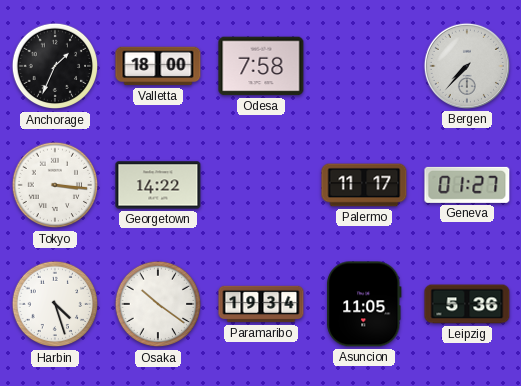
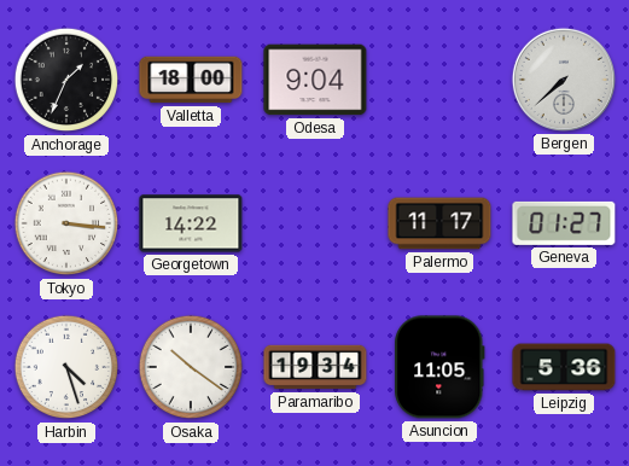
Odesa: 7:58 -> 9:04
Bergen: 7:37 -> 7:38
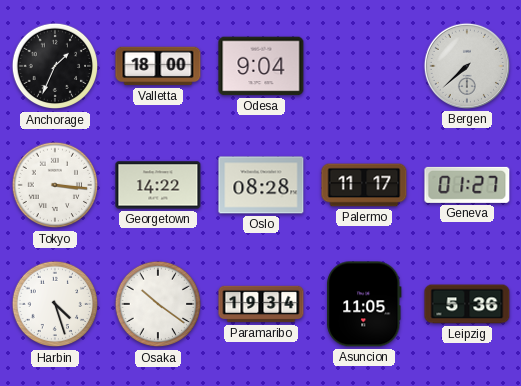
Oslo: none -> 08:28
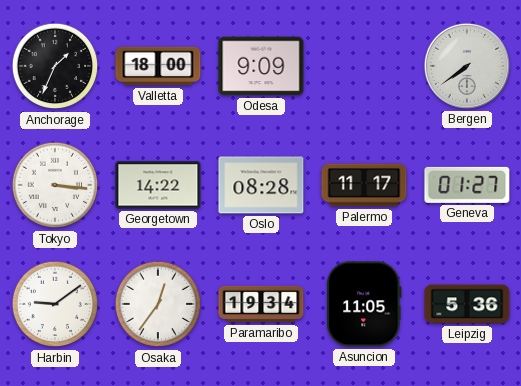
Odesa: 9:04 -> 9:09
Bergen: 7:38 -> 7:39
Harbin: 4:27 -> 9:09
Osaka: 10:21 -> 12:36
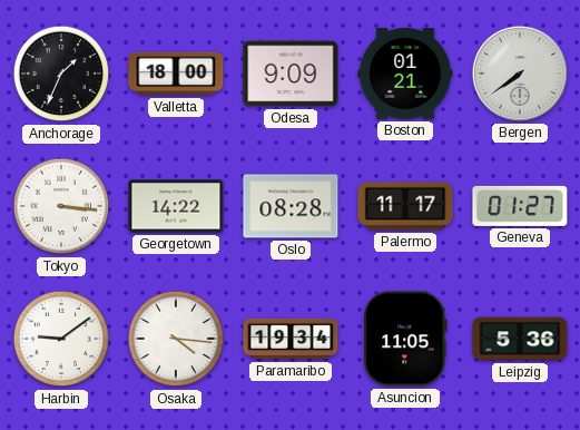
Boston: none -> 01:21
Osaka: 12:36 -> 4:16
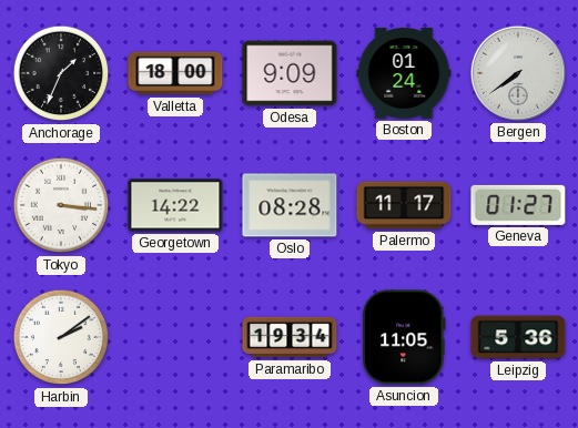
Boston: 01:21 -> 01:24
Harbin: 9:09 -> 2:09
Osaka: 4:16 -> none
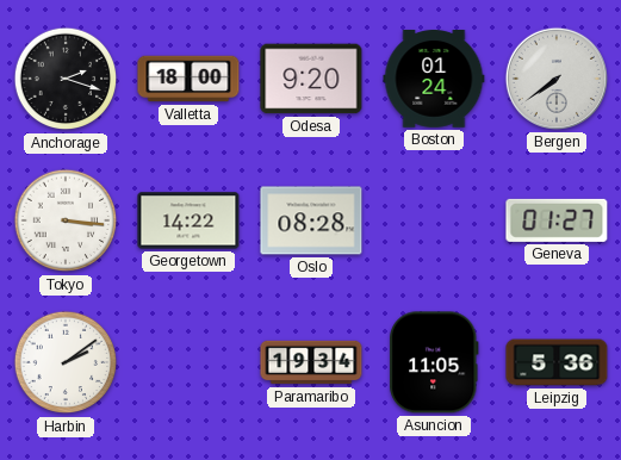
Anchorage: 1:34 -> 2:18
Odesa: 9:09 -> 9:20
Palermo: 11:17 -> none
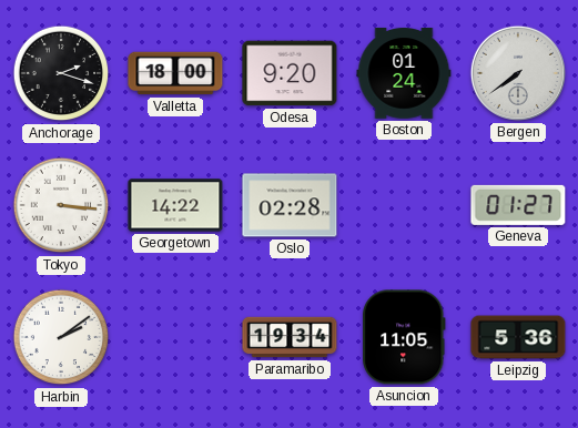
Oslo: 08:28 -> 02:28
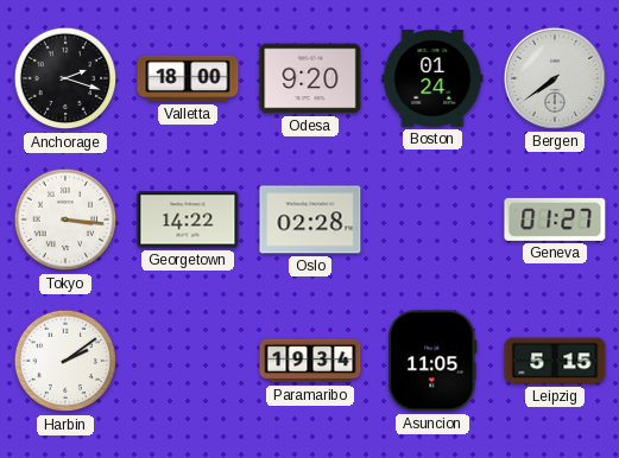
Leipzig: 5:36 -> 5:15
